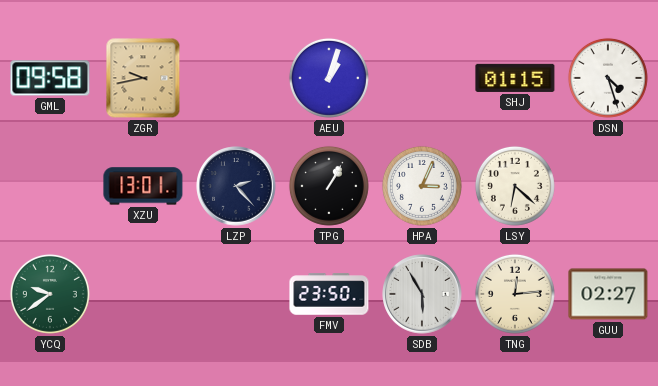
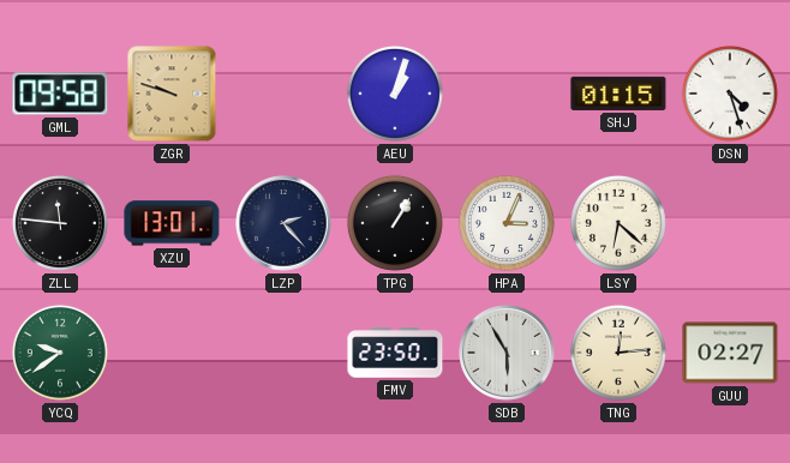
ZGR: 9:43 -> 9:48
ZLL: none -> 11:46
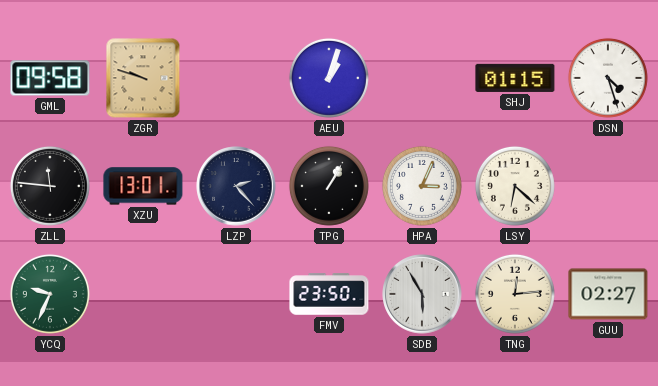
YCQ: 9:39 -> 9:34
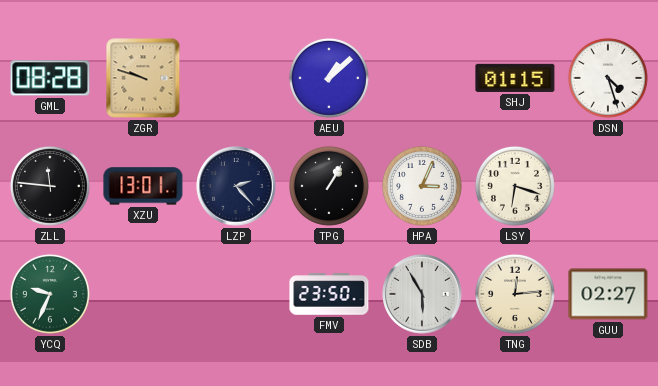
GML: 09:58 -> 08:28
AEU: 1:03 -> 1:08
LSY: 6:22 -> 6:18
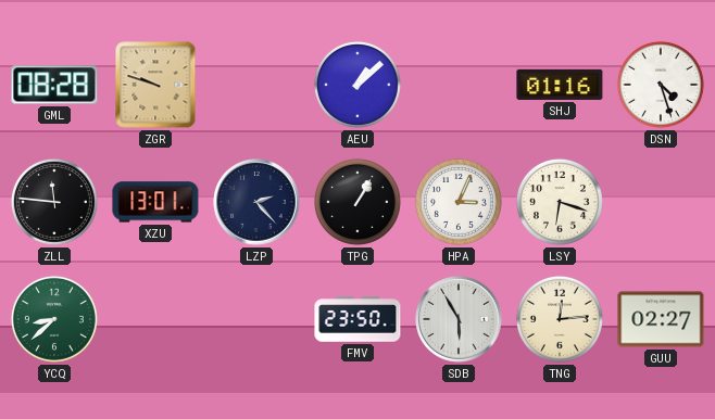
SHJ: 01:15 -> 01:16
YCQ: 9:34 -> 8:38
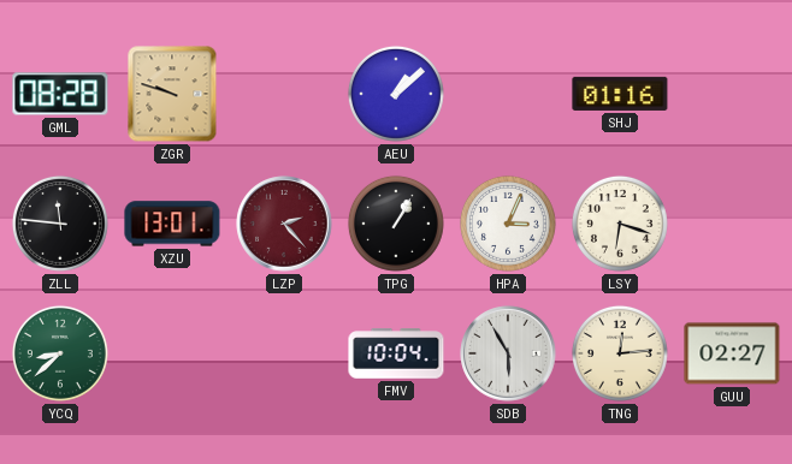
DSN: 4:27 -> none
LZP dial: navy -> burgundy
FMV: 23:50 -> 10:04
